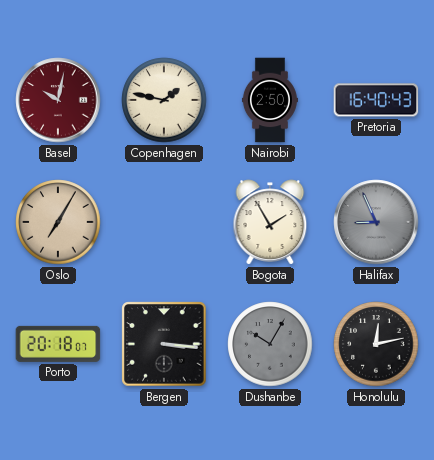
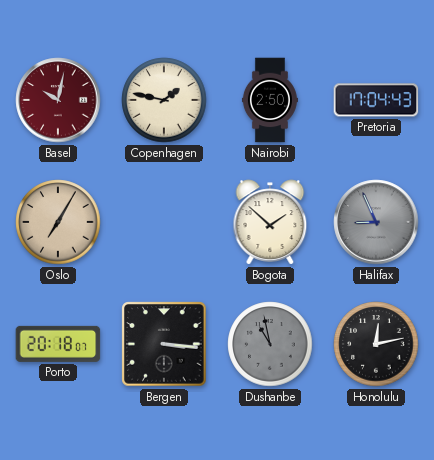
Pretoria: 16:40 -> 17:04
Bogota: 1:55 -> 1:52
Dushanbe: 10:05 -> 10:58
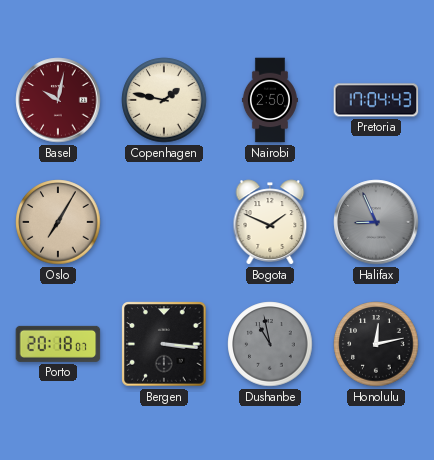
Bogota: 1:52 -> 1:49
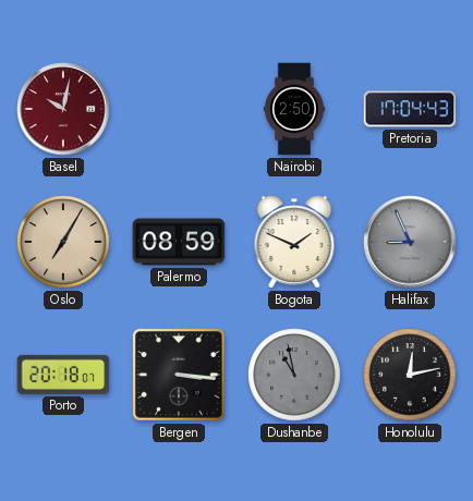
Copenhagen: 1:47 -> none
Palermo: none -> 08:59
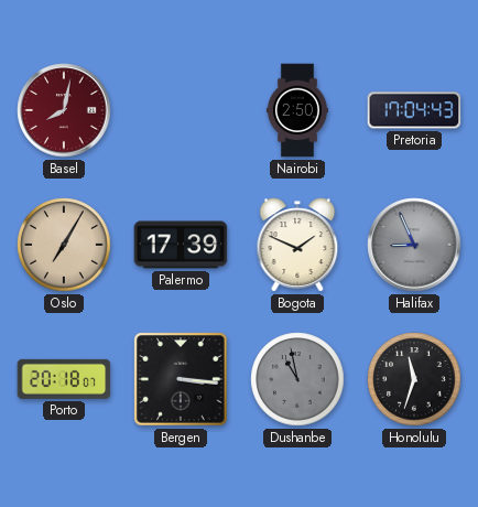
Basel: 10:02 -> 8:02
Palermo: 08:59 -> 17:39
Honolulu: 12:13 -> 11:33
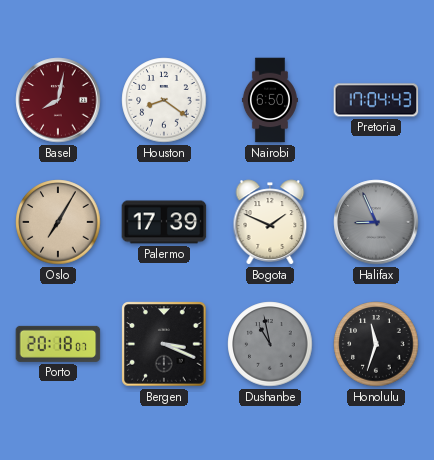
Houston: none -> 8:21
Nairobi: 2:50 -> 6:50
Bergen: 3:16 -> 3:19
